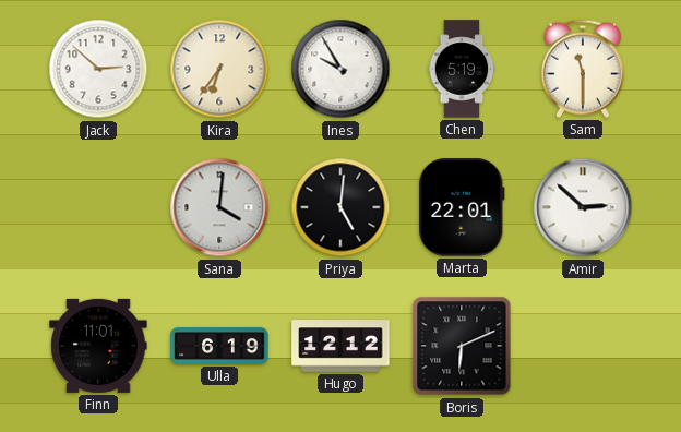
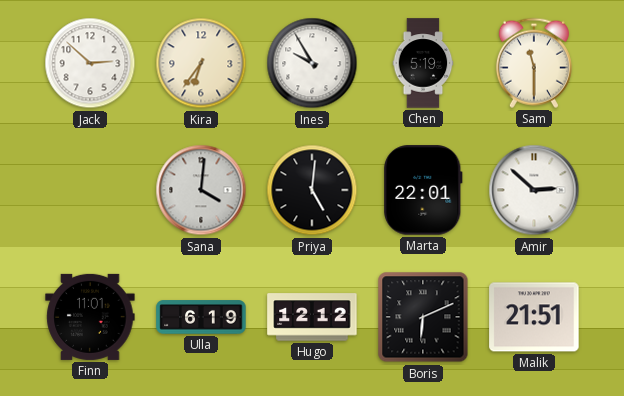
Malik: none -> 21:51
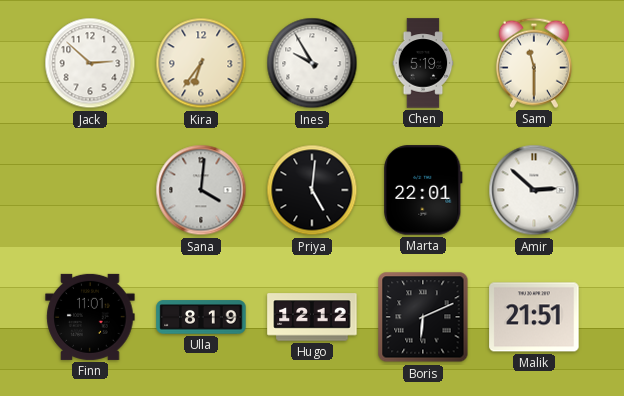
Ulla: 6:19 -> 8:19
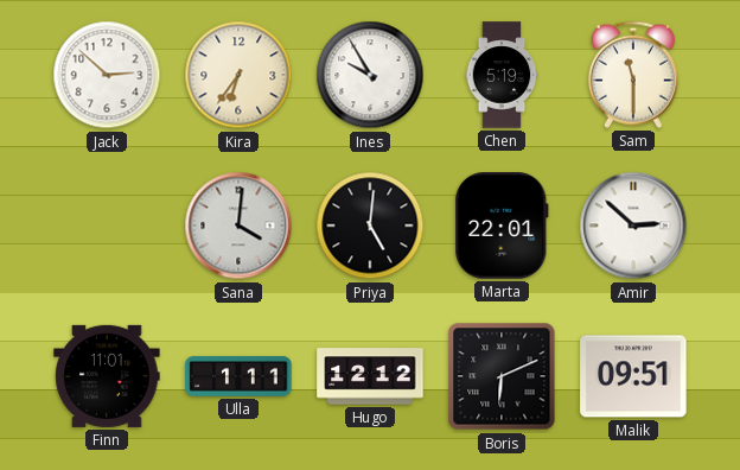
Ulla: 8:19 -> 1:11
Malik: 21:51 -> 09:51
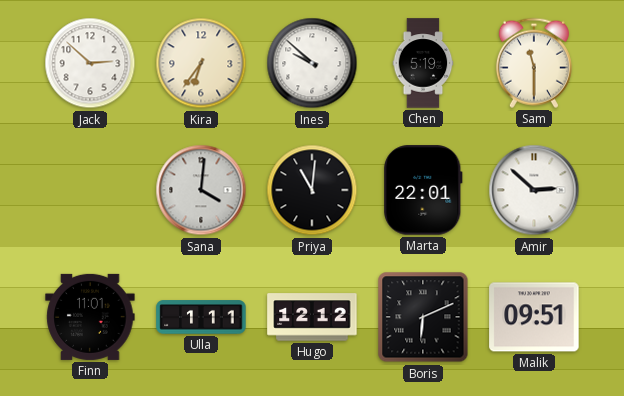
Ines: 9:55 -> 9:52
Priya: 5:01 -> 11:01
